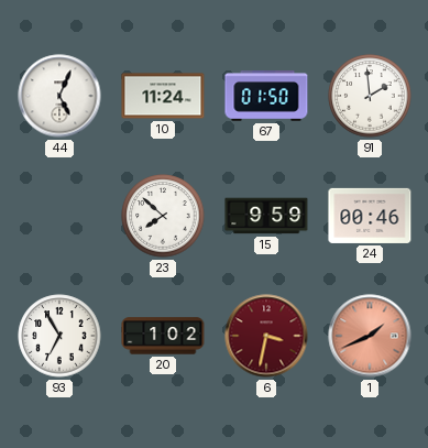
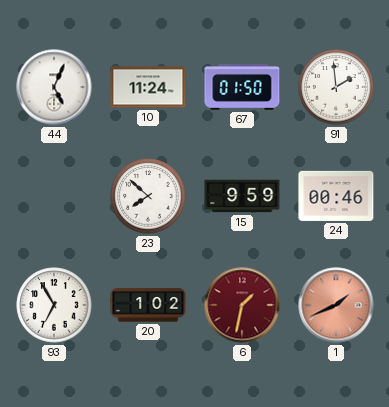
6: 3:32 -> 1:32
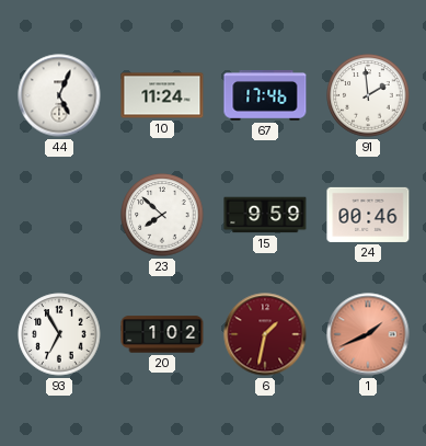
67: 01:50 -> 17:46
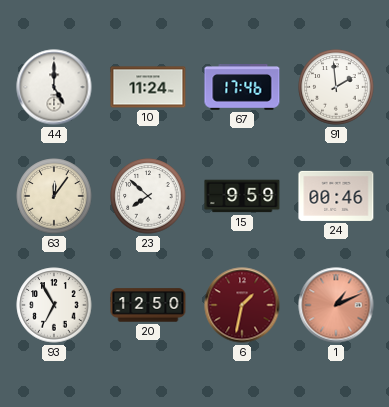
44: 5:04 -> 5:00
63: none -> 12:06
20: 1:02 -> 12:50
1: 1:41 -> 1:11
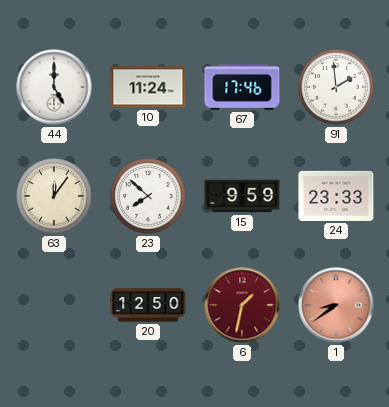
24: 00:46 -> 23:33
93: 6:55 -> none
1: 1:11 -> 8:39
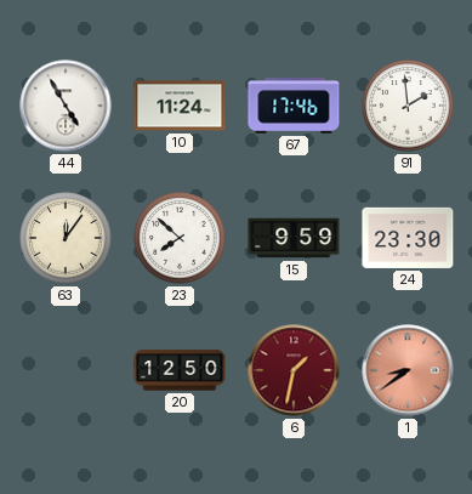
44: 5:00 -> 4:55
24: 23:33 -> 23:30
